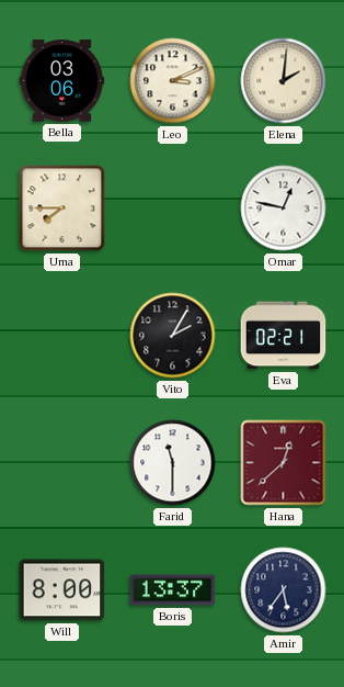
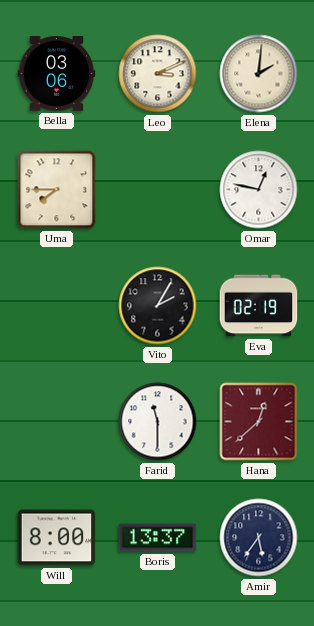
Eva: 02:21 -> 02:19
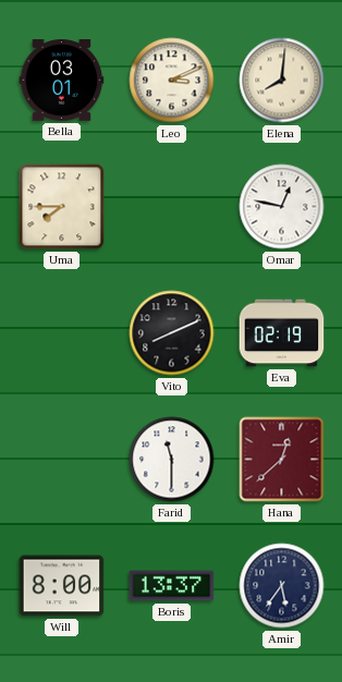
Bella: 03:06 -> 03:01
Elena: 2:01 -> 8:01
Vito: 2:05 -> 8:11
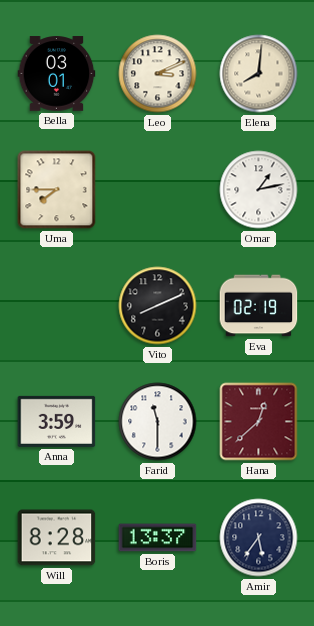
Omar: 12:47 -> 1:13
Anna: none -> 3:59
Will: 8:00 -> 8:28
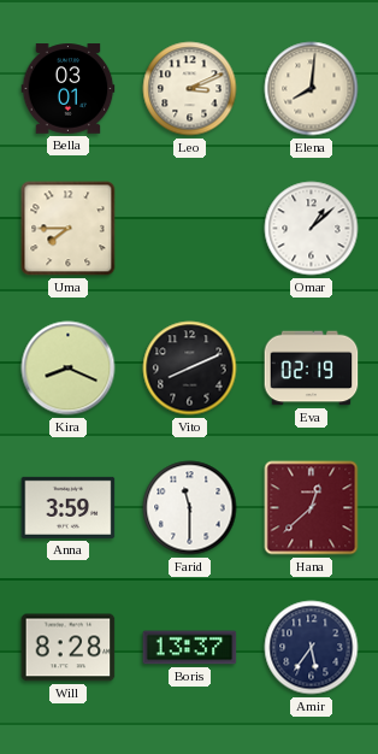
Omar: 1:13 -> 1:08
Kira: none -> 8:19
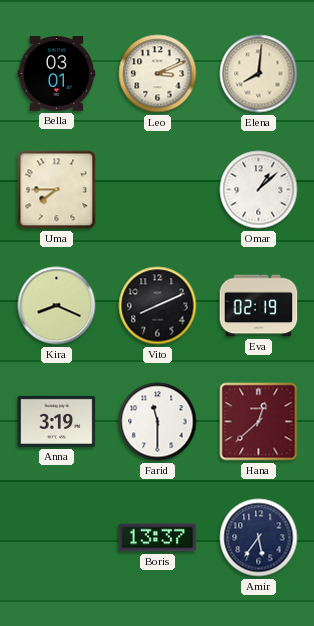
Anna: 3:59 -> 3:19
Will: 8:28 -> none
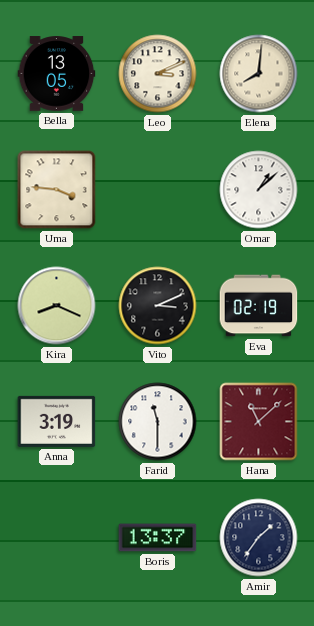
Bella: 03:01 -> 13:05
Uma: 7:45 -> 3:46
Vito: 8:11 -> 3:11
Hana: 12:38 -> 11:08
Amir: 5:36 -> 1:36
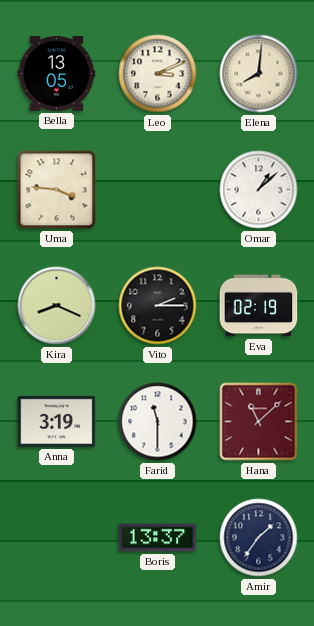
Vito: 3:11 -> 2:15
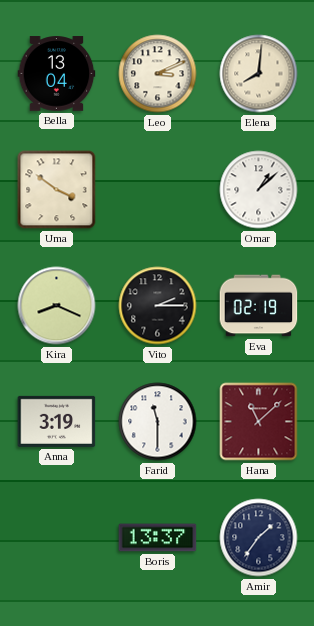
Bella: 13:05 -> 13:04
Uma: 3:46 -> 3:51
